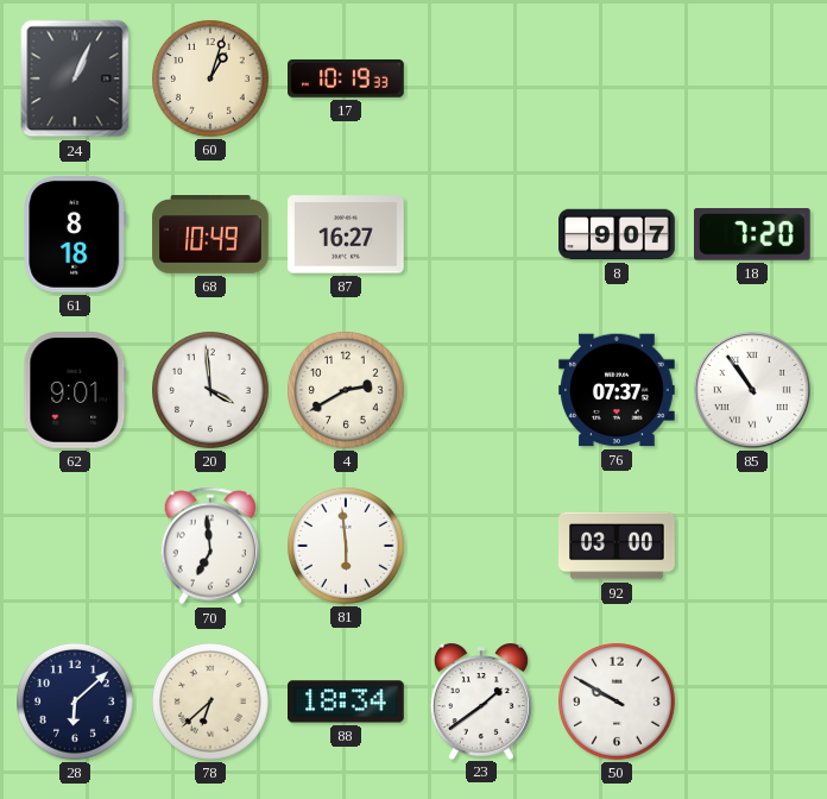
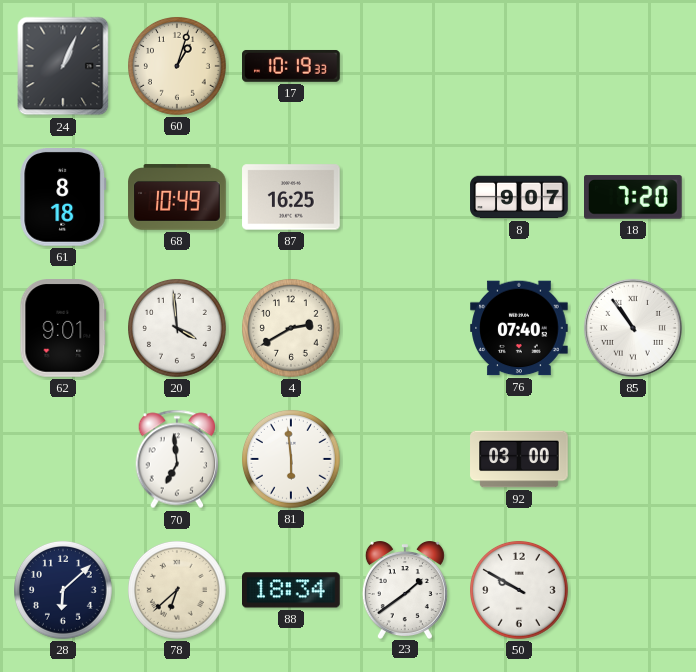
87: 16:27 -> 16:25
76: 07:37 -> 07:40
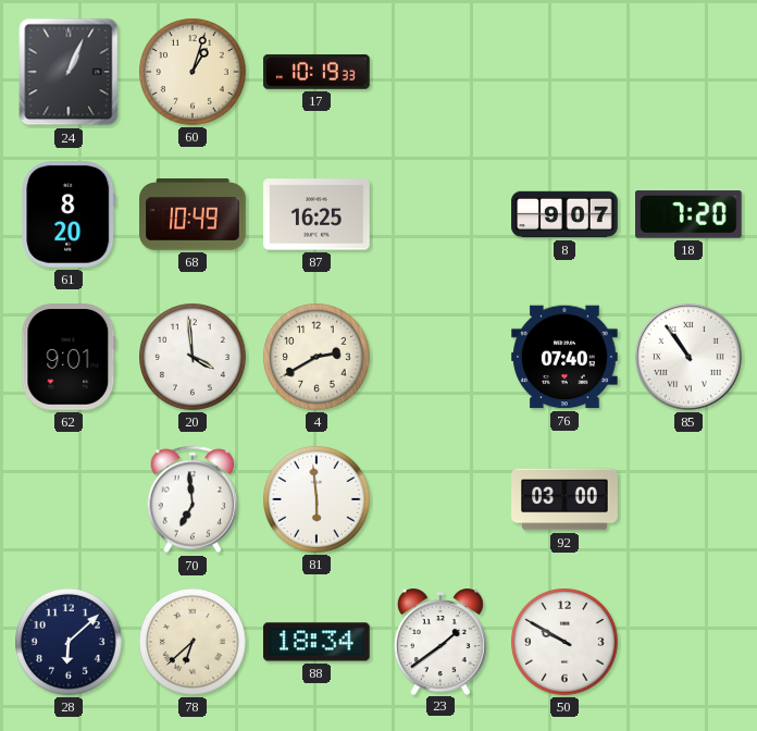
61: 8:18 -> 8:20
